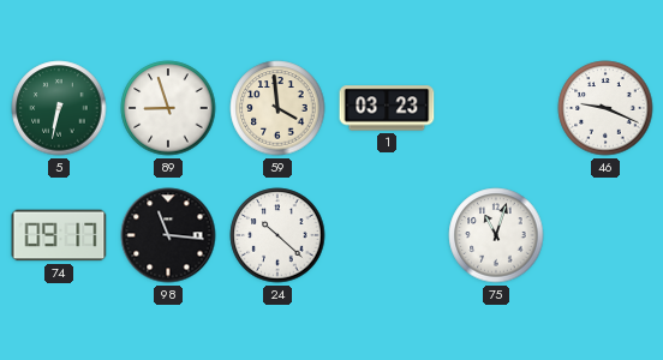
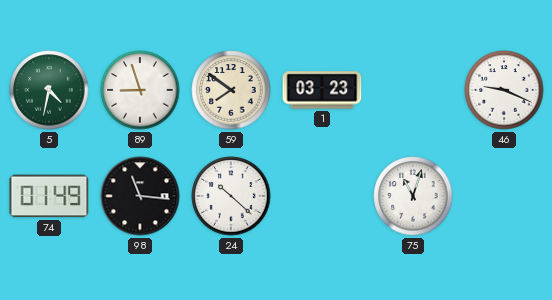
5: 6:32 -> 4:32
59: 3:59 -> 7:51
74: 09:17 -> 01:49
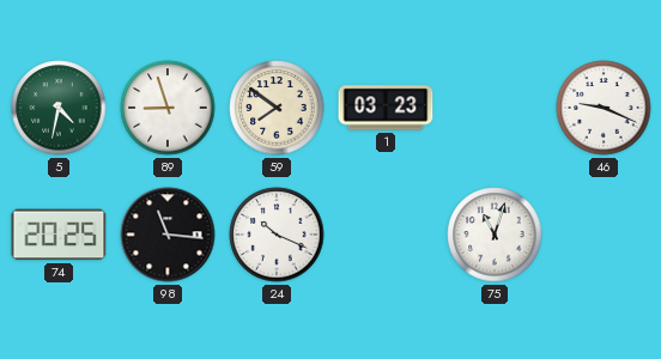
74: 01:49 -> 20:25
24: 10:22 -> 10:19
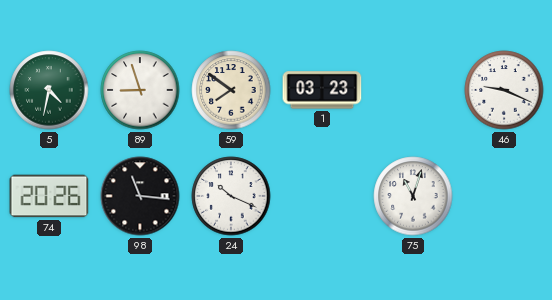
74: 20:25 -> 20:26
